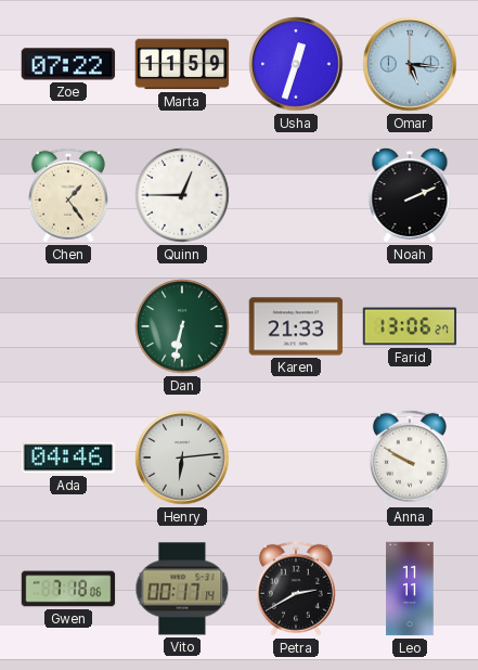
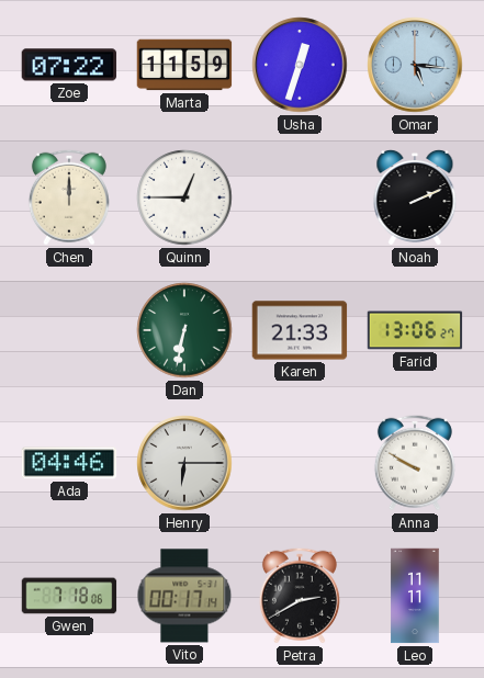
Chen: 1:24 -> 12:00
Henry: 6:14 -> 6:15
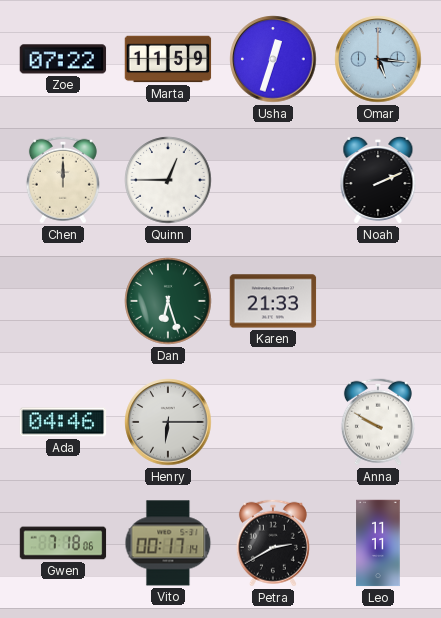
Dan: 6:32 -> 6:27
Farid: 13:06 -> none
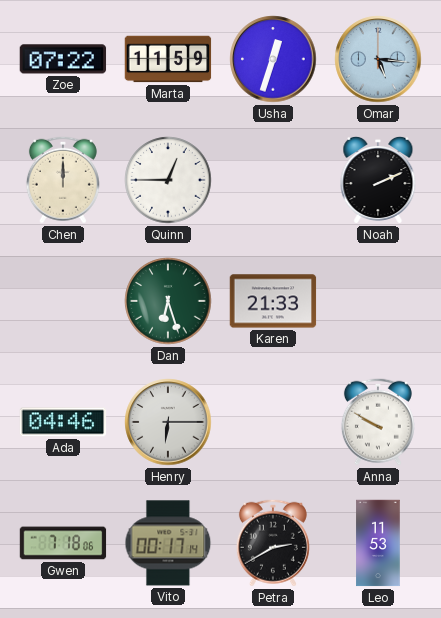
Leo: 11:11 -> 11:53
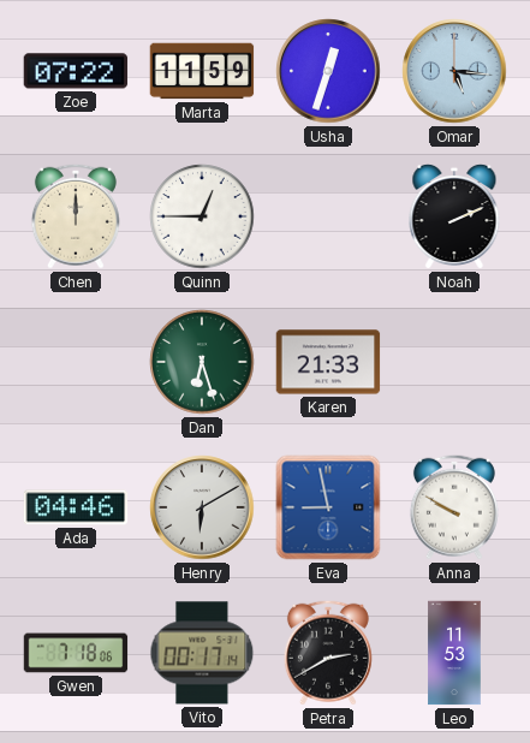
Henry: 6:15 -> 6:10
Eva: none -> 8:58
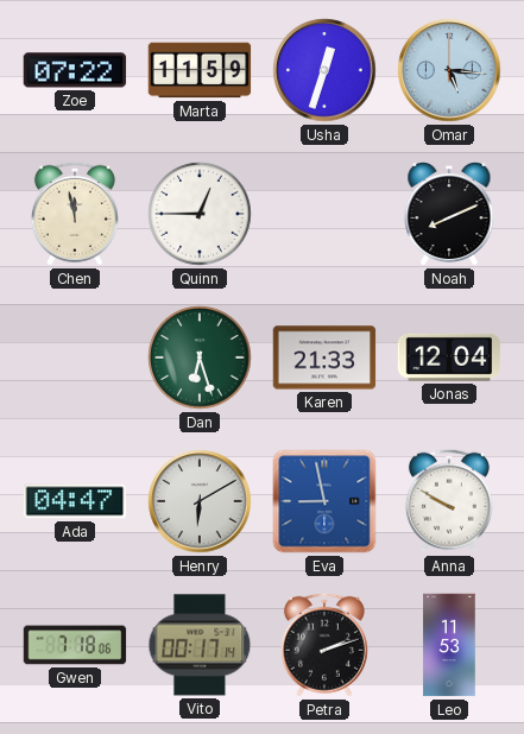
Chen: 12:00 -> 11:58
Noah: 2:11 -> 8:11
Jonas: none -> 12:04
Ada: 04:46 -> 04:47
Petra: 2:40 -> 2:12
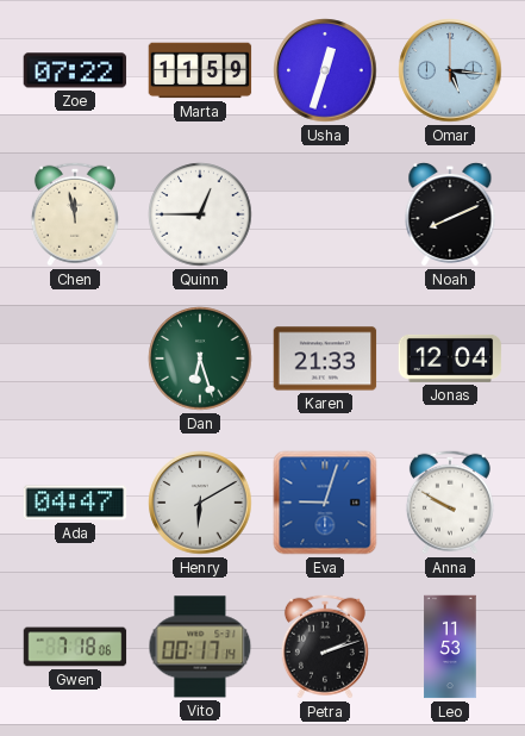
Eva: 8:58 -> 9:03
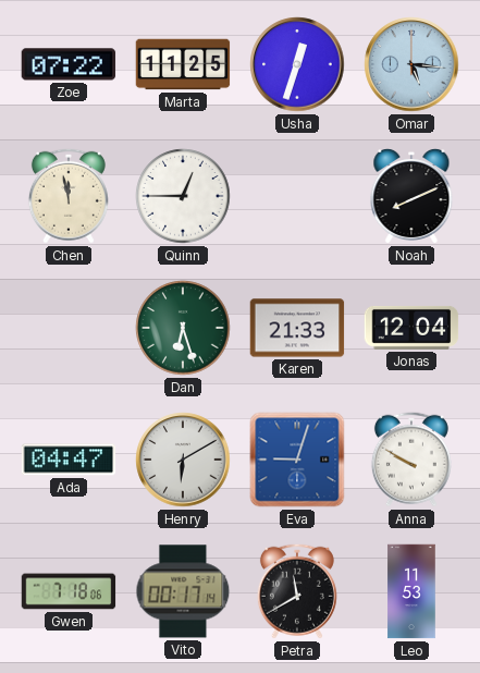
Marta: 11:59 -> 11:25
Petra: 2:12 -> 11:40
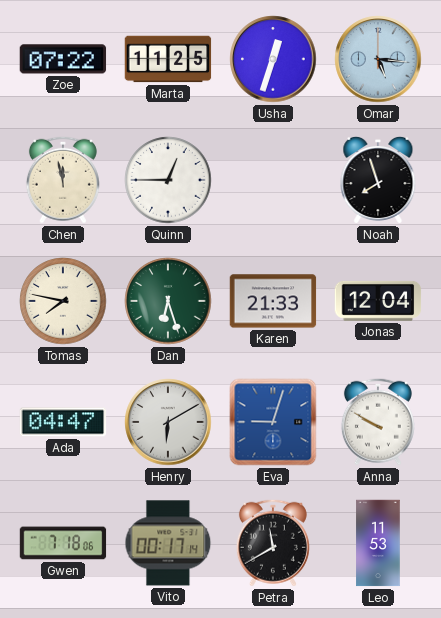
Noah: 8:11 -> 7:57
Tomas: none -> 7:47
